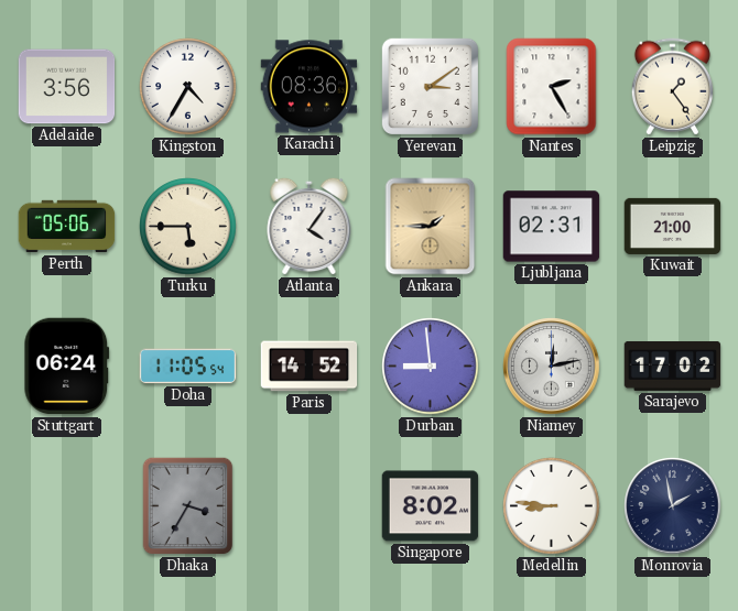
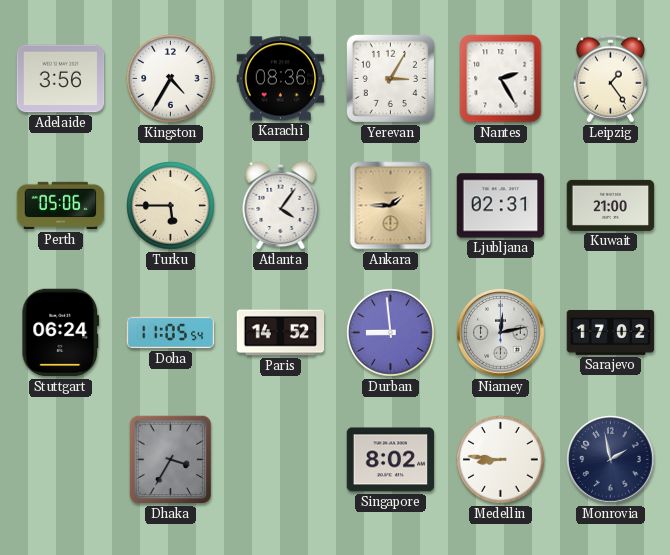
Yerevan: 3:09 -> 3:05
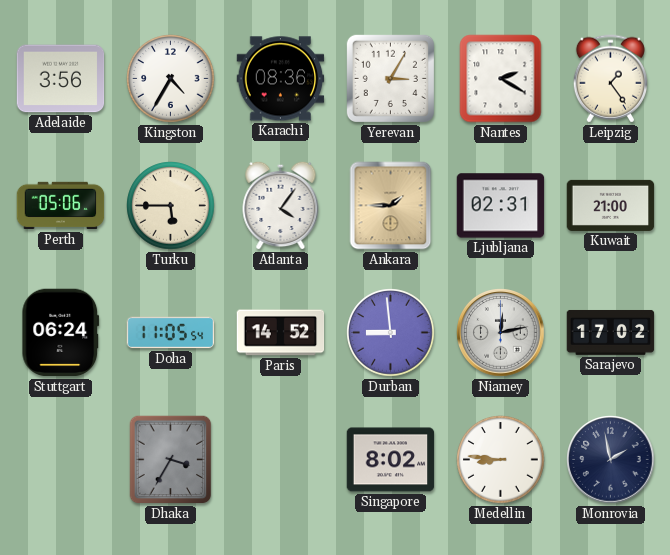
Nantes: 2:25 -> 2:20
